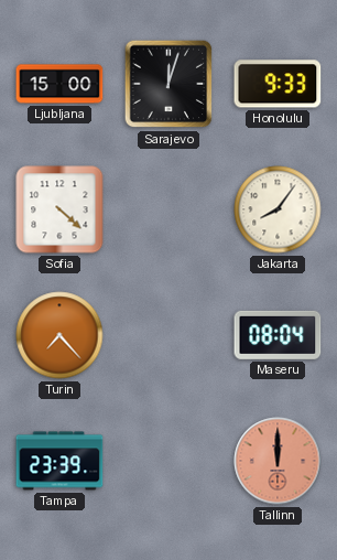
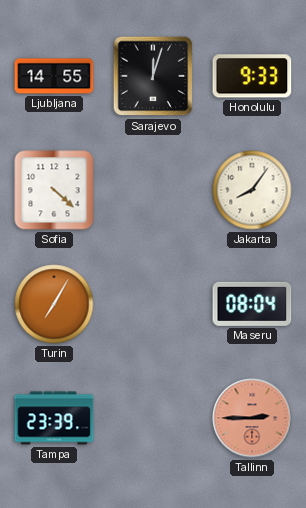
Ljubljana: 15:00 -> 14:55
Turin: 7:23 -> 7:05
Tallinn: 12:00 -> 2:45
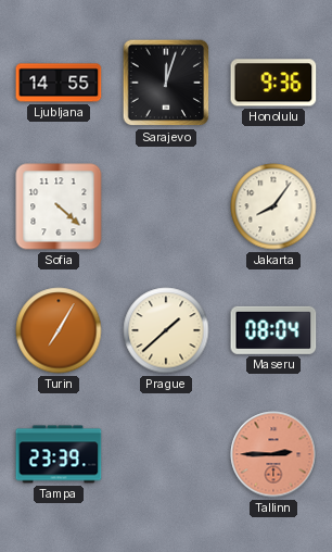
Honolulu: 9:33 -> 9:36
Prague: none -> 1:38
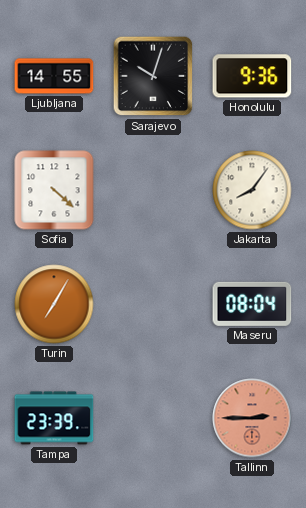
Sarajevo: 12:03 -> 10:03
Prague: 1:38 -> none
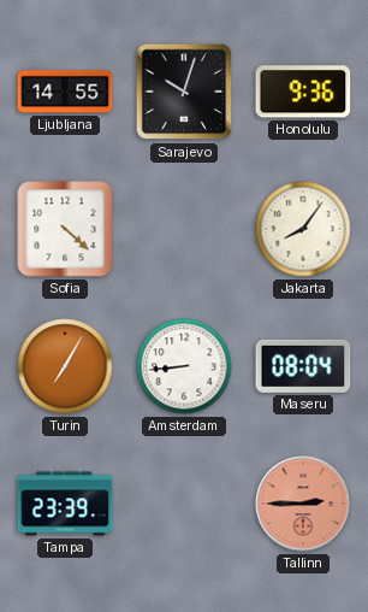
Amsterdam: none -> 8:44
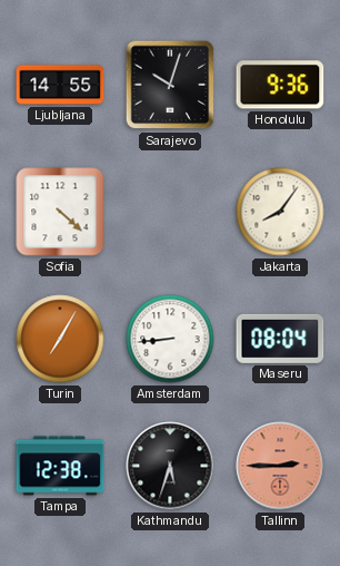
Tampa: 23:39 -> 12:38
Kathmandu: none -> 5:33
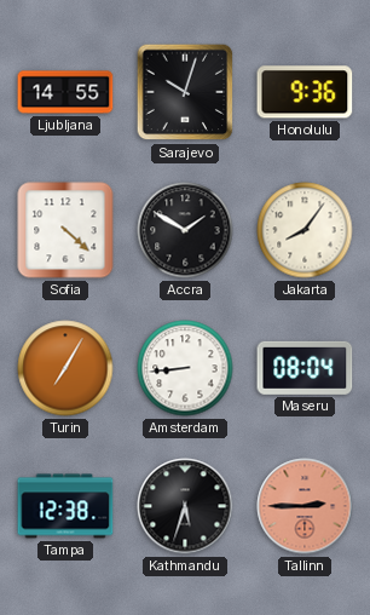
Accra: none -> 1:50
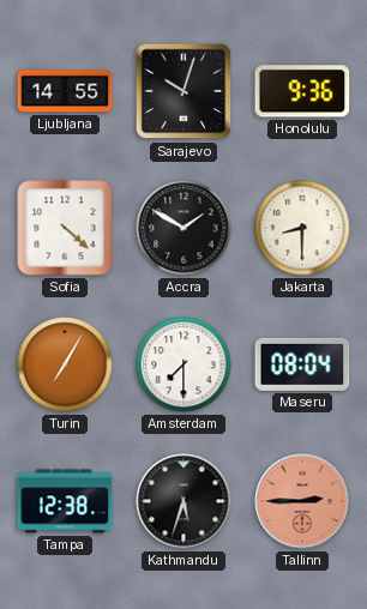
Jakarta: 8:06 -> 8:30
Amsterdam: 8:44 -> 7:30
